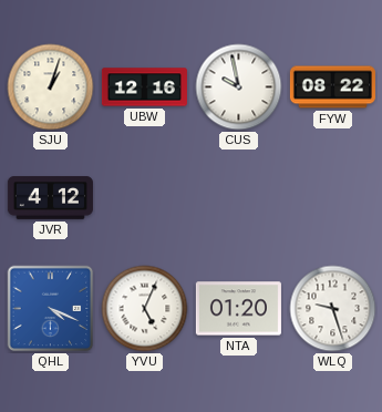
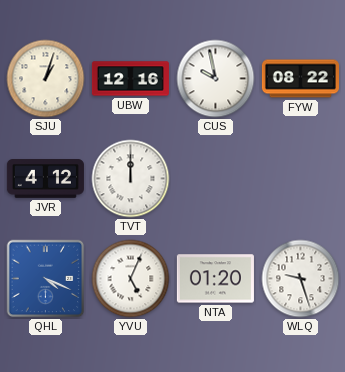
TVT: none -> 12:00
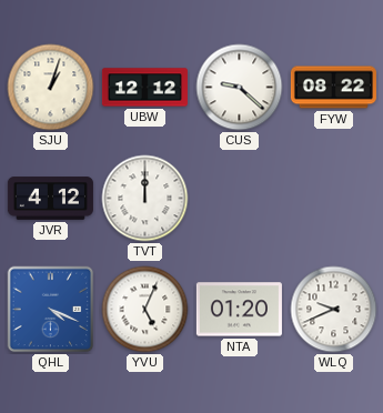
UBW: 12:16 -> 12:12
CUS: 9:58 -> 9:22
WLQ: 9:27 -> 9:41
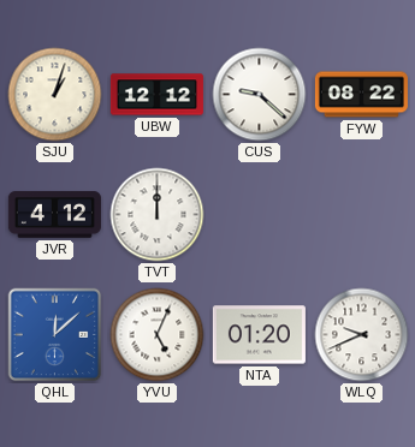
QHL: 4:19 -> 12:08
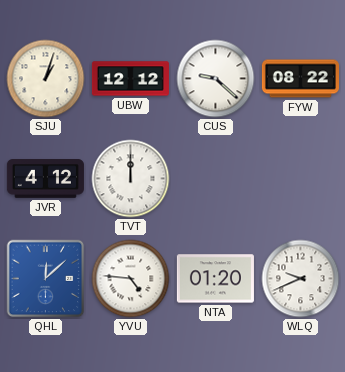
YVU: 5:04 -> 4:46
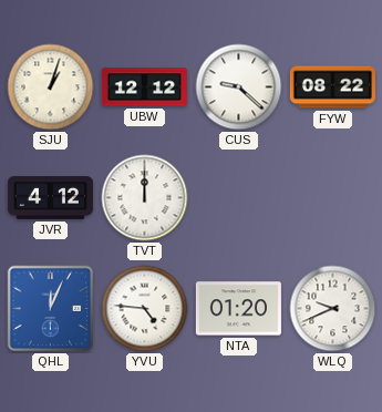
QHL: 12:08 -> 12:04
